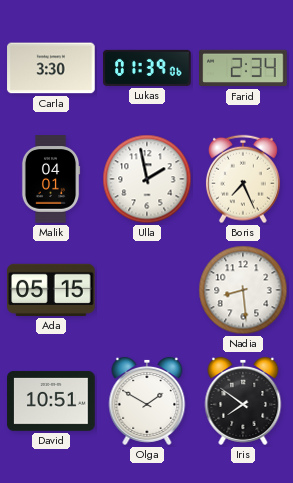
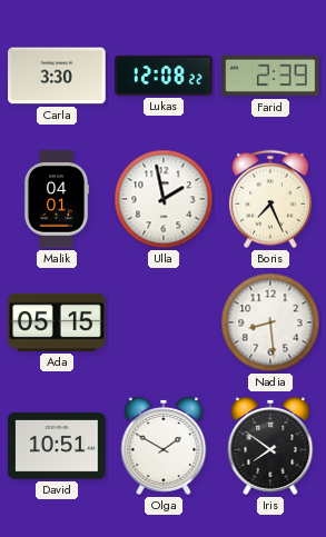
Lukas: 01:39 -> 12:08
Farid: 2:34 -> 2:39
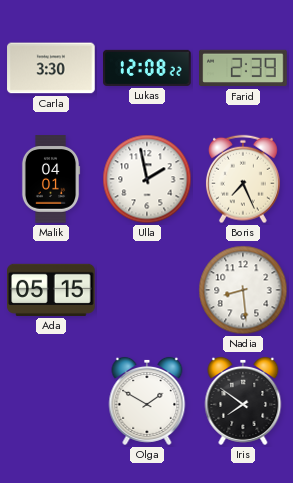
David: 10:51 -> none
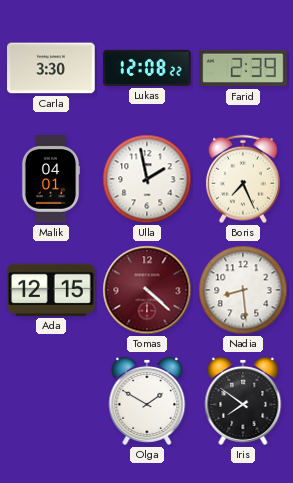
Ada: 05:15 -> 12:15
Tomas: none -> 4:22
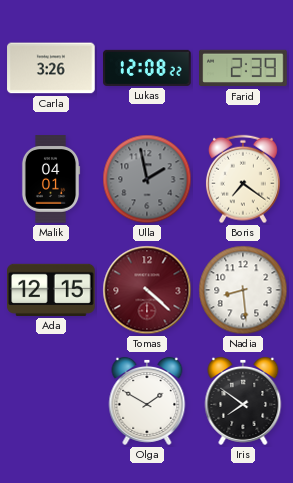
Carla: 3:30 -> 3:26
Ulla dial: white -> grey
Boris: 7:26 -> 7:21
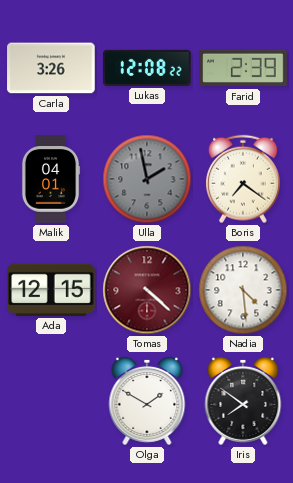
Nadia: 8:29 -> 4:29
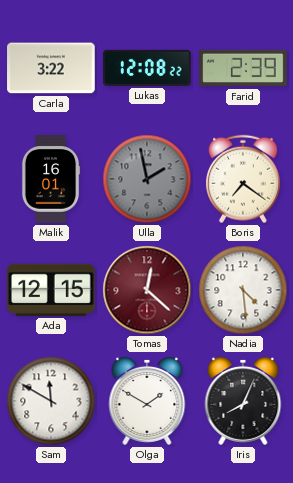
Carla: 3:26 -> 3:22
Malik: 04:01 -> 16:01
Tomas: 4:22 -> 12:22
Sam: none -> 11:50
Iris: 7:51 -> 8:04
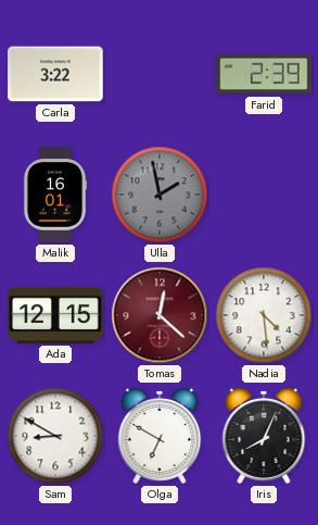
Lukas: 12:08 -> none
Boris: 7:21 -> none
Sam: 11:50 -> 8:50
Olga: 1:50 -> 6:50
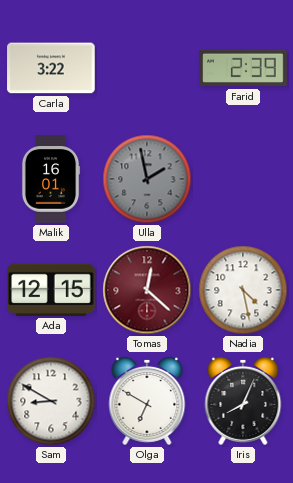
Nadia: 4:29 -> 4:28
